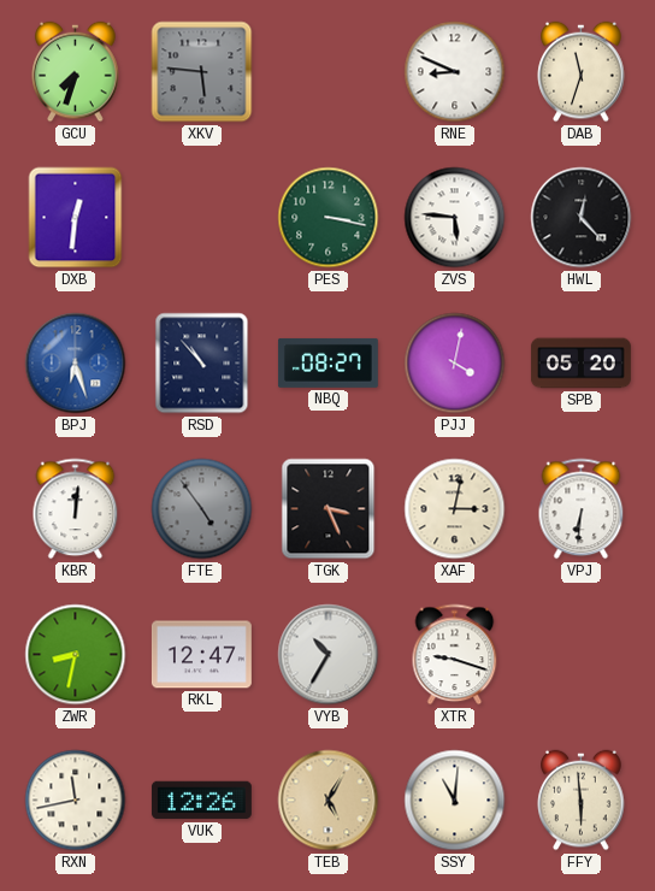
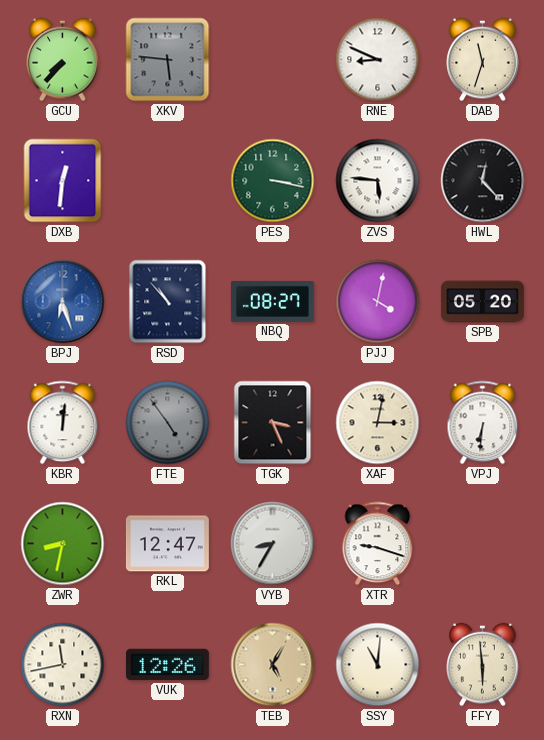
GCU: 7:33 -> 7:37
VYB: 10:35 -> 8:35
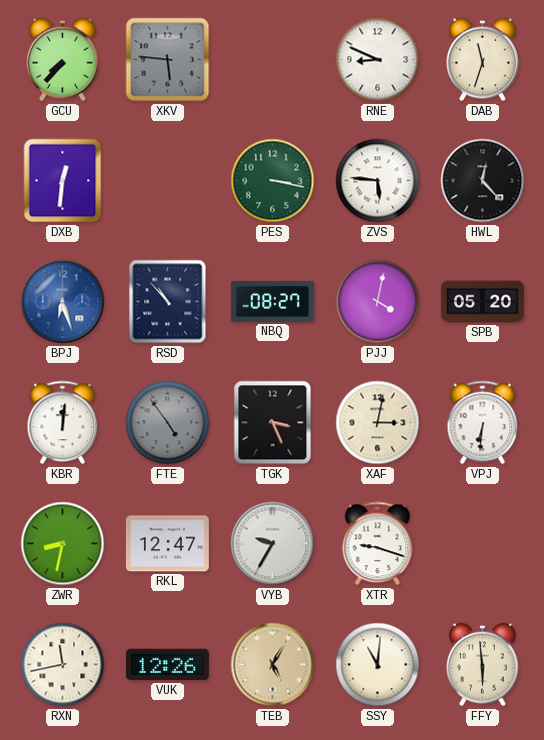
VYB: 8:35 -> 9:35
